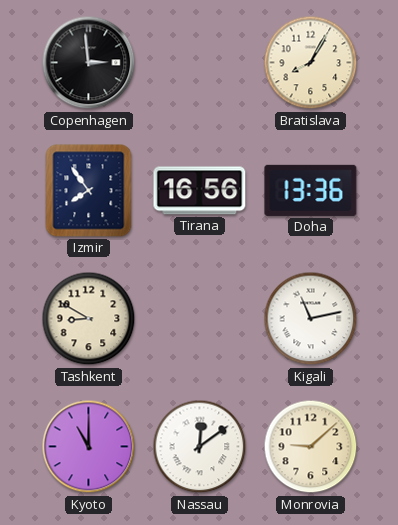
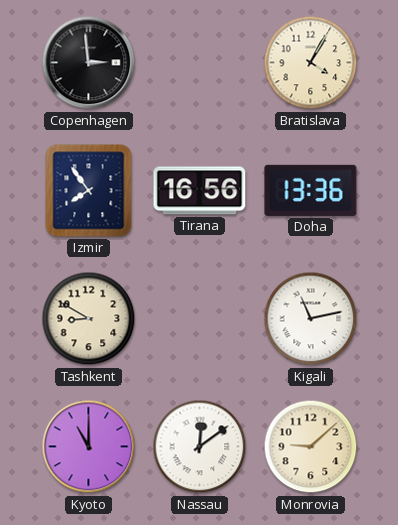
Bratislava: 8:05 -> 4:05
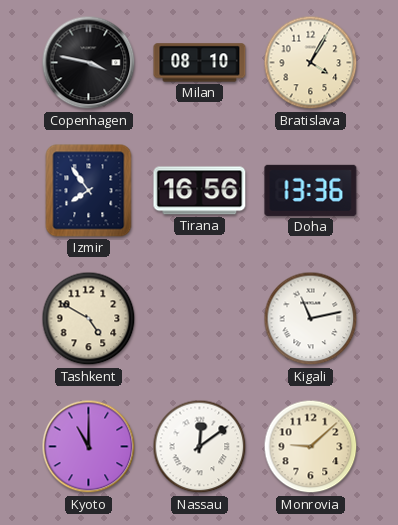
Copenhagen: 2:59 -> 3:47
Milan: none -> 08:10
Tashkent: 8:50 -> 4:50
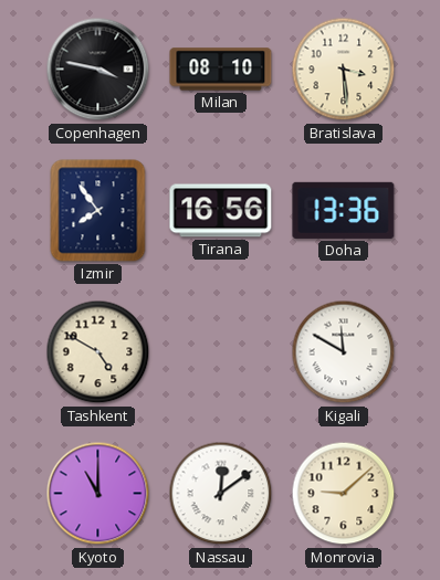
Bratislava: 4:05 -> 3:29
Kigali: 11:13 -> 11:50
